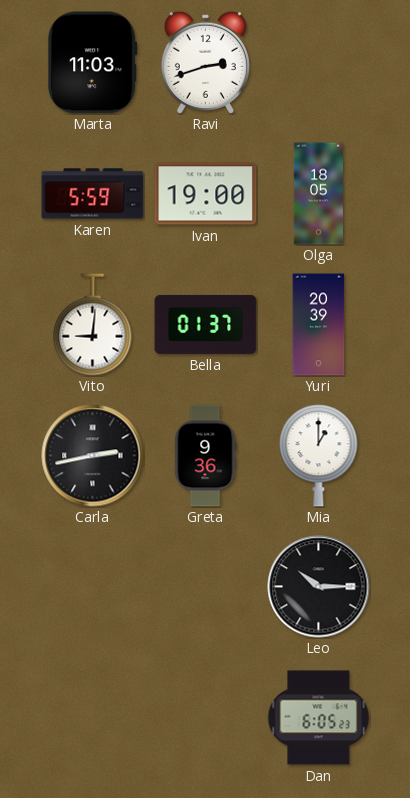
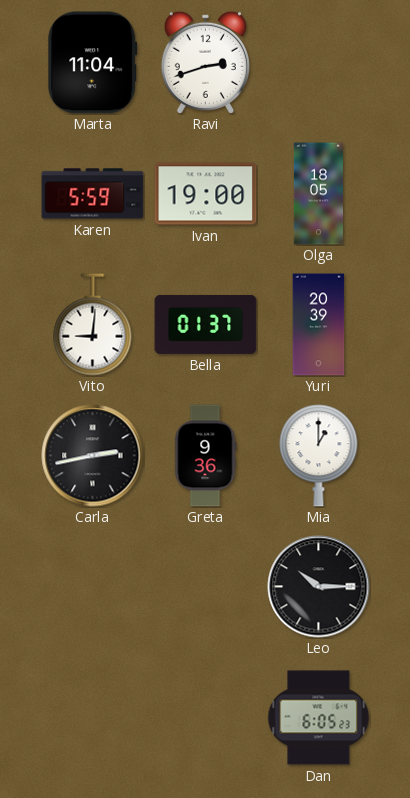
Marta: 11:03 -> 11:04
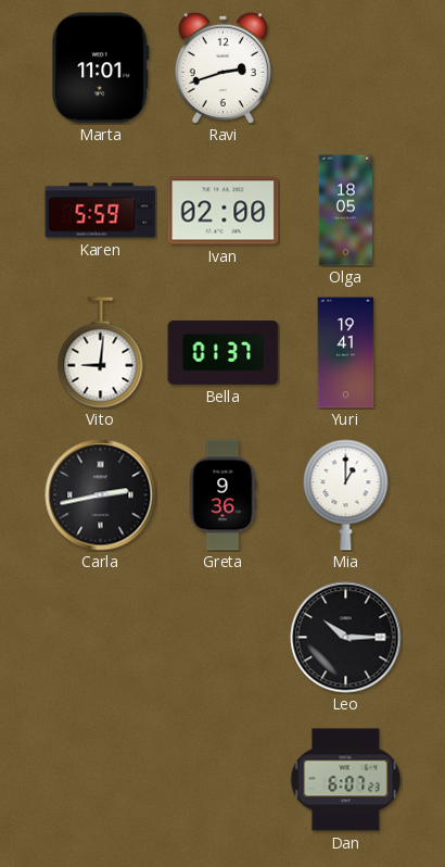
Marta: 11:04 -> 11:01
Ivan: 19:00 -> 02:00
Yuri: 20:39 -> 19:41
Dan: 6:05 -> 6:07
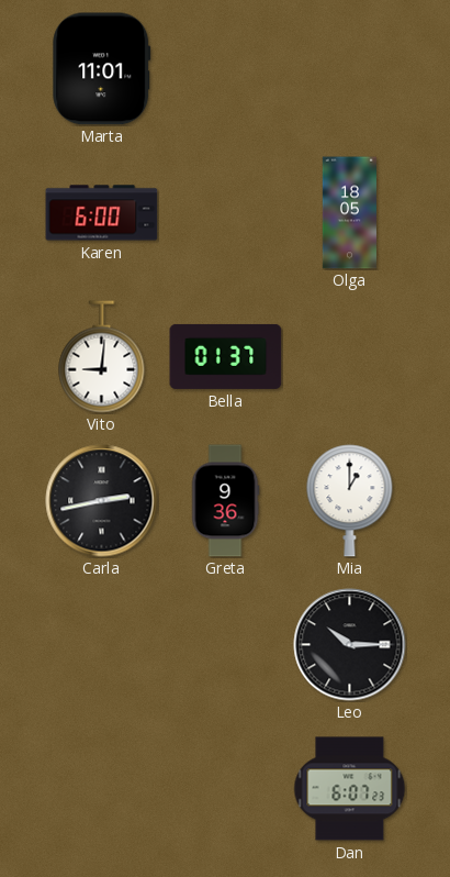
Ravi: 2:42 -> none
Karen: 5:59 -> 6:00
Ivan: 02:00 -> none
Yuri: 19:41 -> none
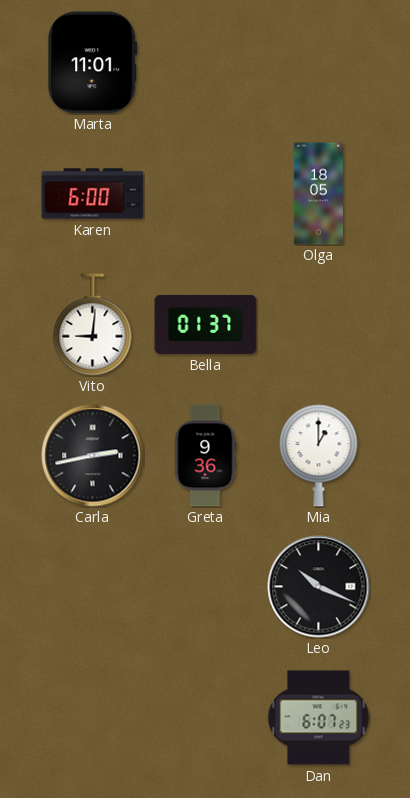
Leo: 10:15 -> 10:19
